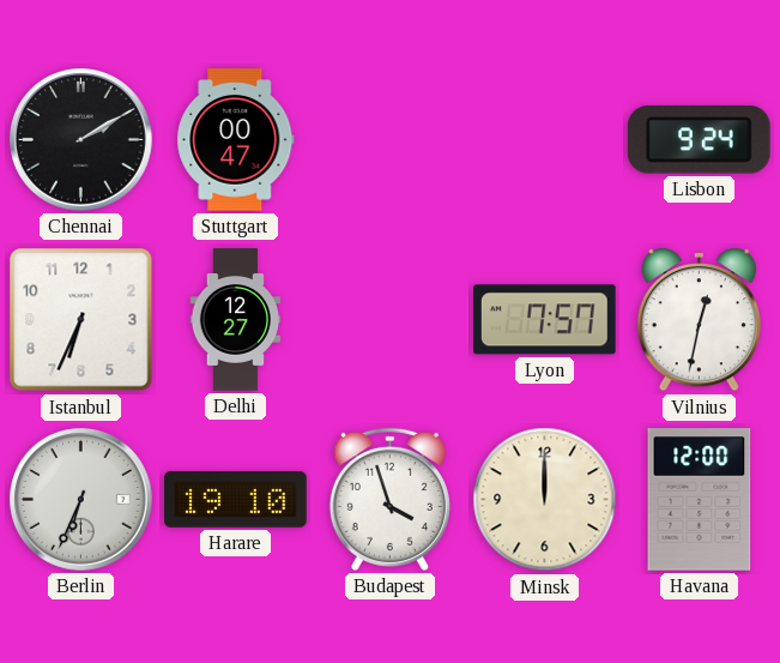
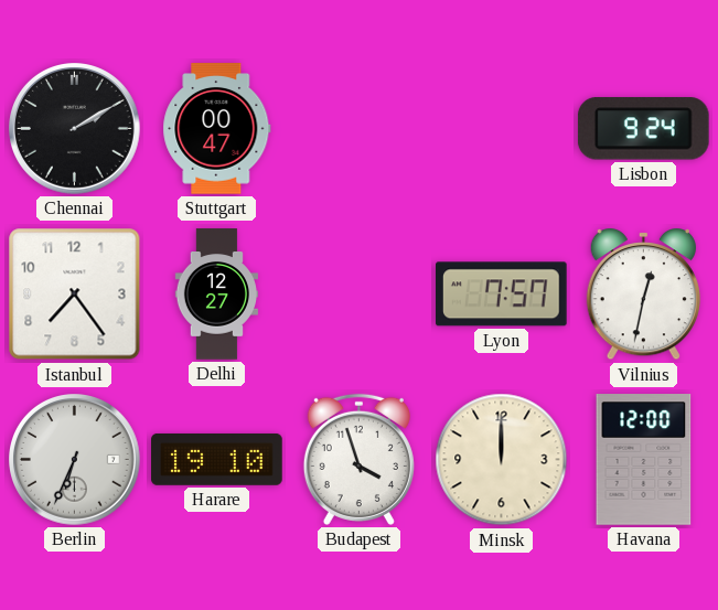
Istanbul: 6:34 -> 7:24
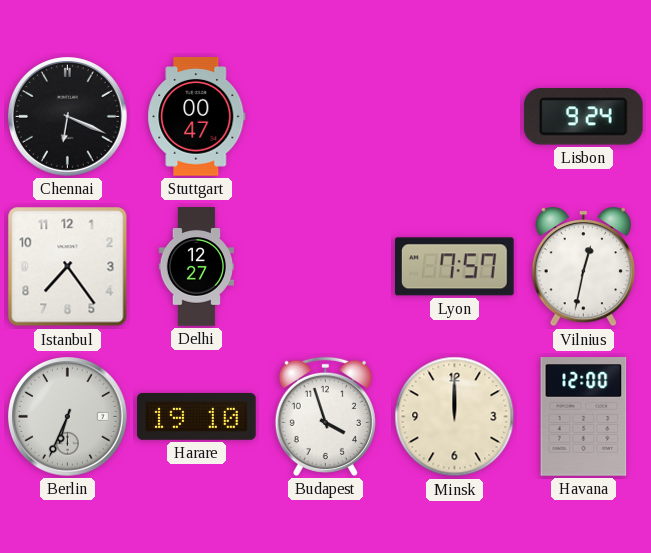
Chennai: 2:10 -> 6:19
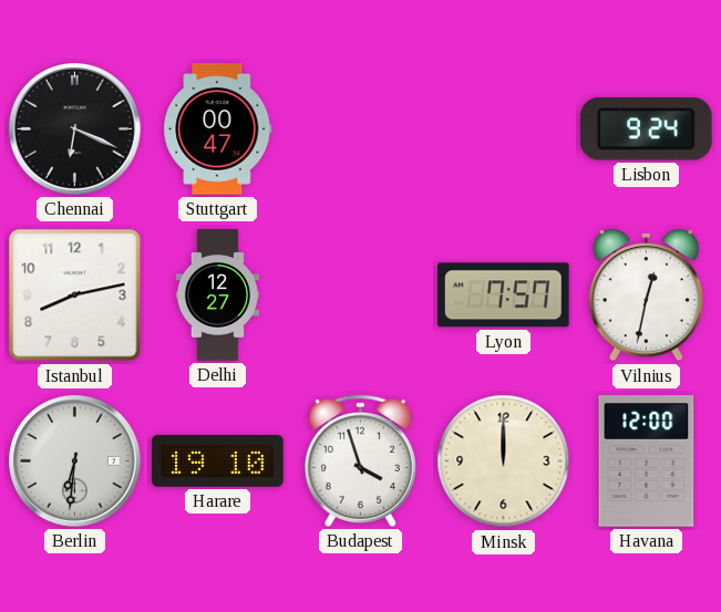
Istanbul: 7:24 -> 8:13
Berlin: 6:34 -> 6:31
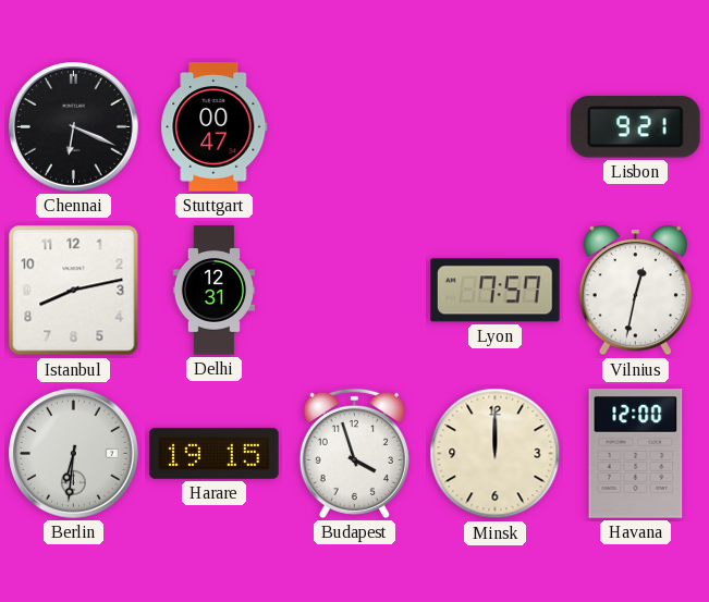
Lisbon: 9:24 -> 9:21
Delhi: 12:27 -> 12:31
Harare: 19:10 -> 19:15
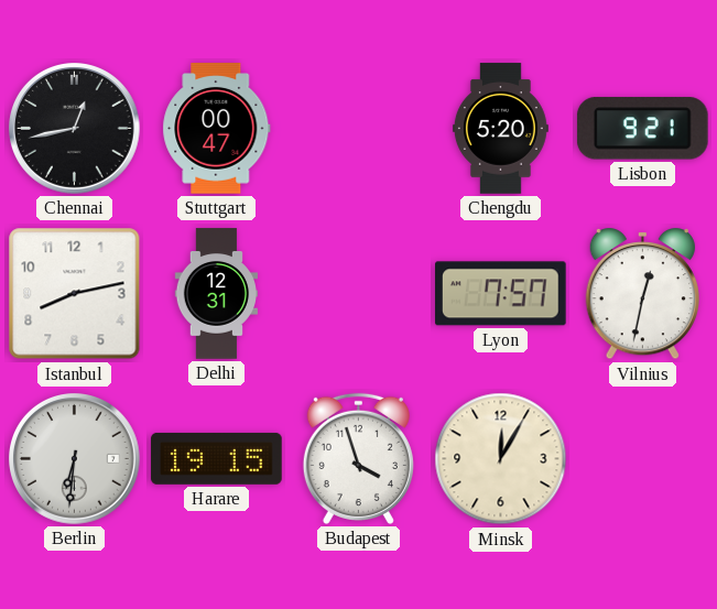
Chennai: 6:19 -> 12:43
Chengdu: none -> 5:20
Minsk: 12:00 -> 12:05
Havana: 12:00 -> none
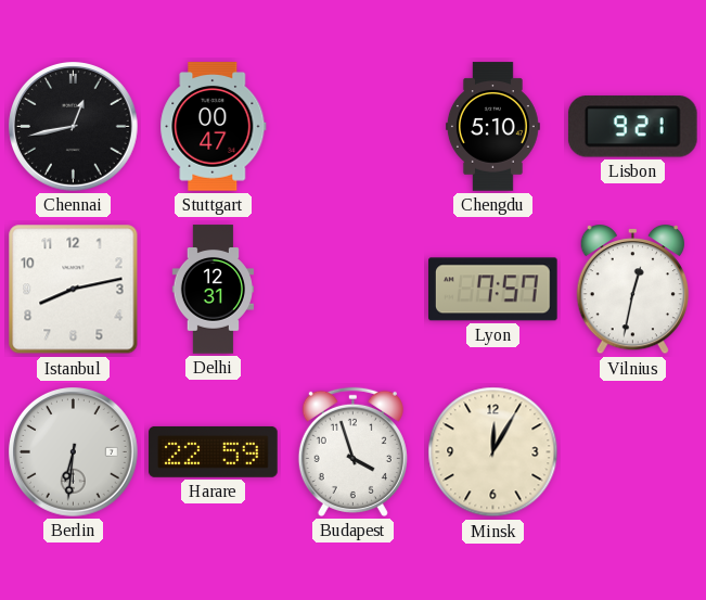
Chengdu: 5:20 -> 5:10
Harare: 19:15 -> 22:59
